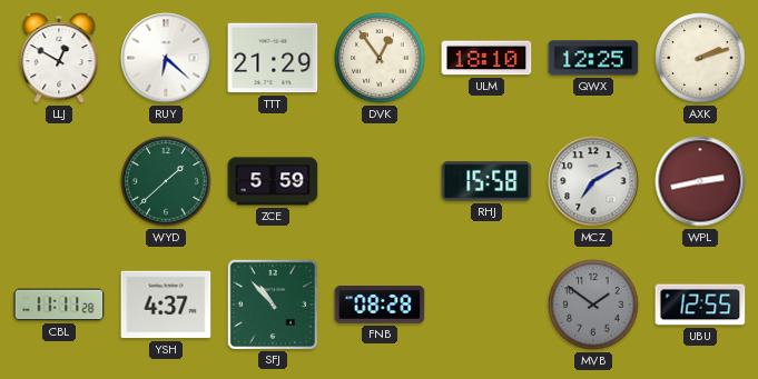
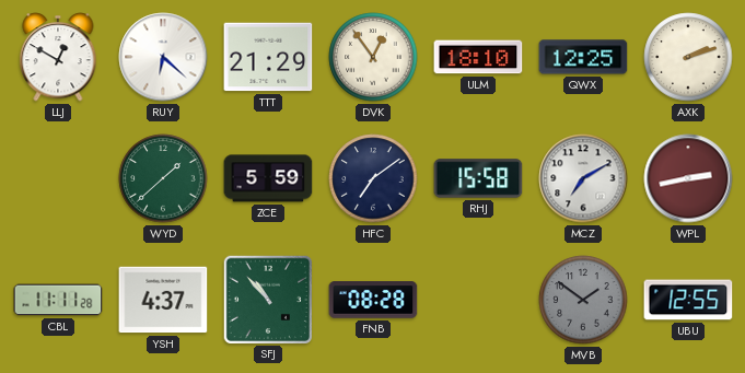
HFC: none -> 7:09
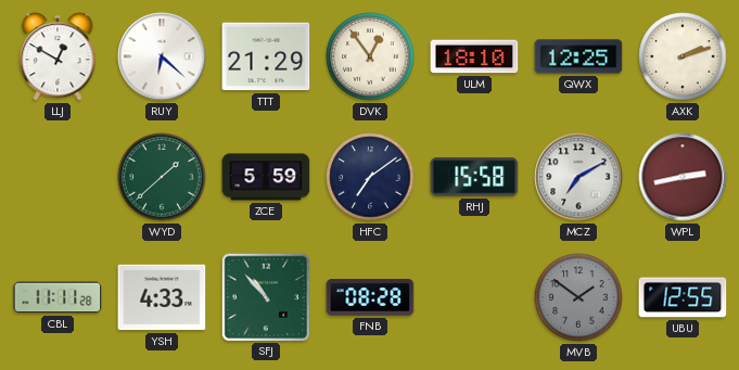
YSH: 4:37 -> 4:33
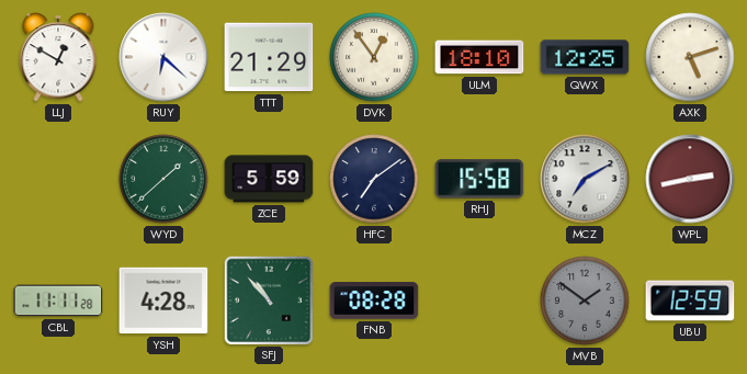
AXK: 2:12 -> 5:12
YSH: 4:33 -> 4:28
UBU: 12:55 -> 12:59
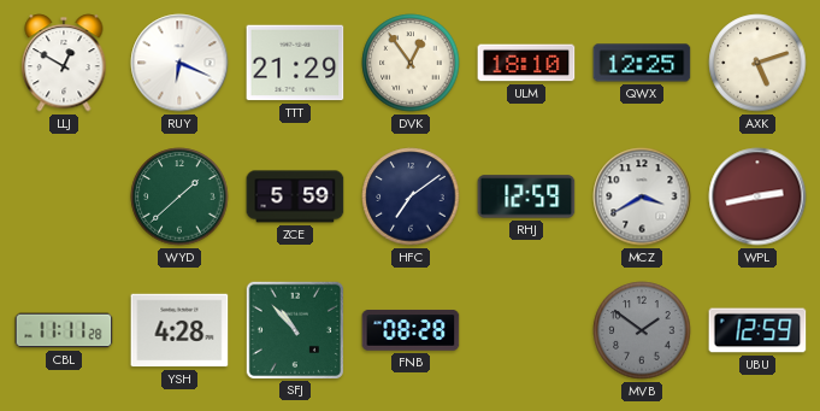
RUY: 6:22 -> 6:19
RHJ: 15:58 -> 12:59
MCZ: 7:10 -> 3:40
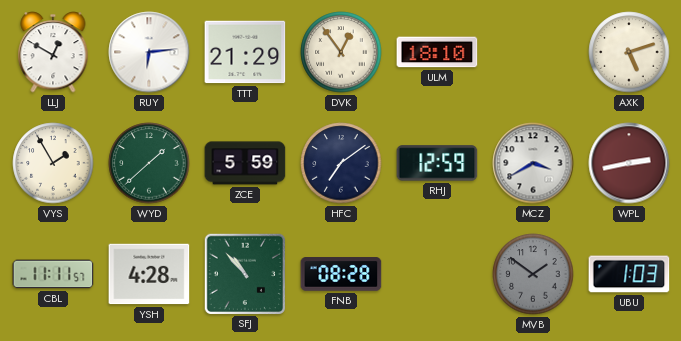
RUY: 6:19 -> 6:14
QWX: 12:25 -> none
VYS: none -> 1:55
CBL: 11:11:28 -> 11:11:57
UBU: 12:59 -> 1:03
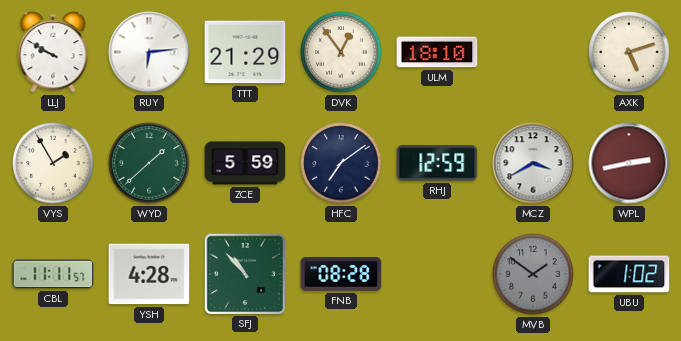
LLJ: 12:50 -> 9:50
UBU: 1:03 -> 1:02
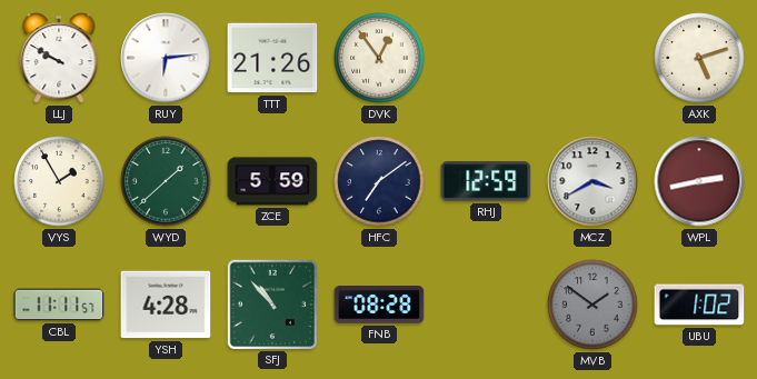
TTT: 21:29 -> 21:26
ULM: 18:10 -> none
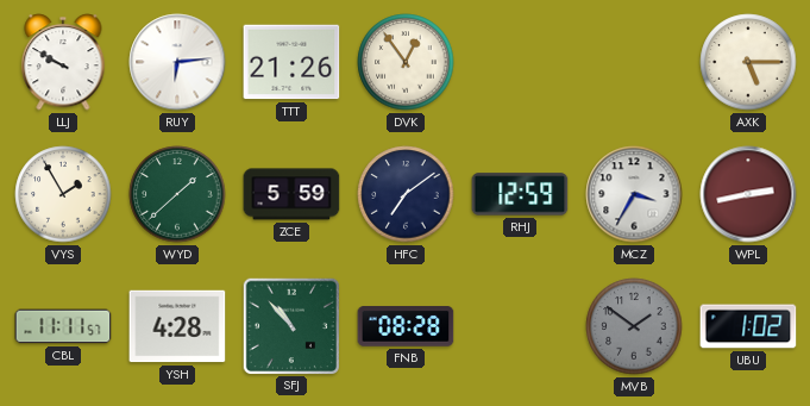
AXK: 5:12 -> 5:15
MCZ: 3:40 -> 3:35
